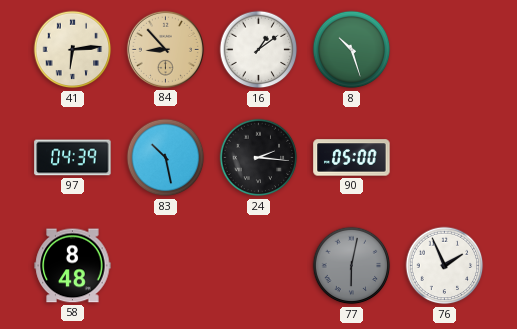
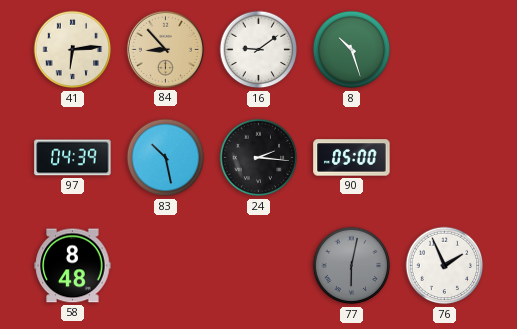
16: 1:09 -> 9:09
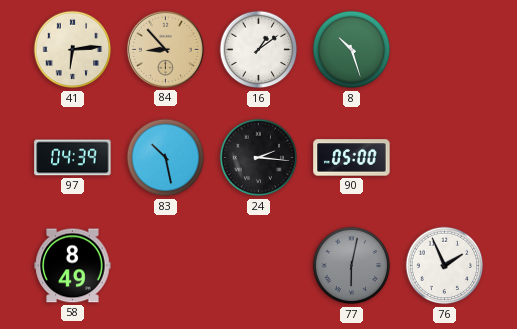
16: 9:09 -> 1:09
58: 8:48 -> 8:49
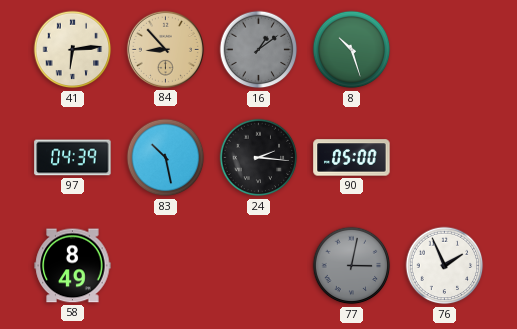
16 dial: white -> grey
77: 6:02 -> 3:02
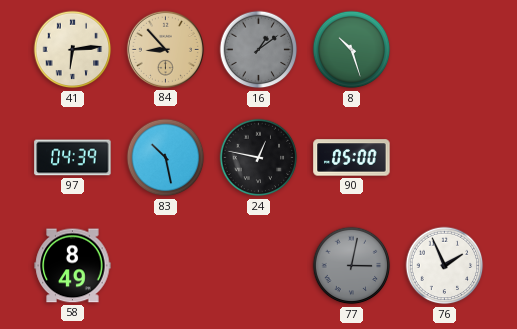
24: 2:16 -> 12:47
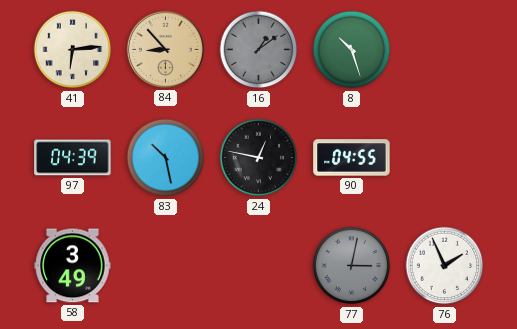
90: 05:00 -> 04:55
58: 8:49 -> 3:49
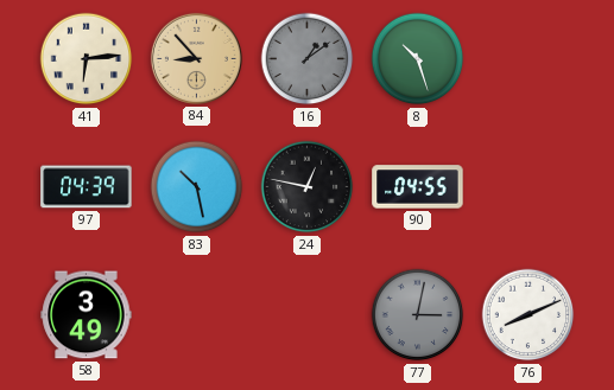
76: 1:56 -> 8:11
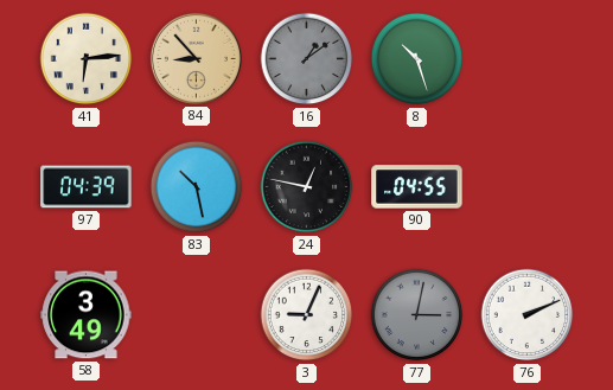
3: none -> 9:04
76: 8:11 -> 2:11
